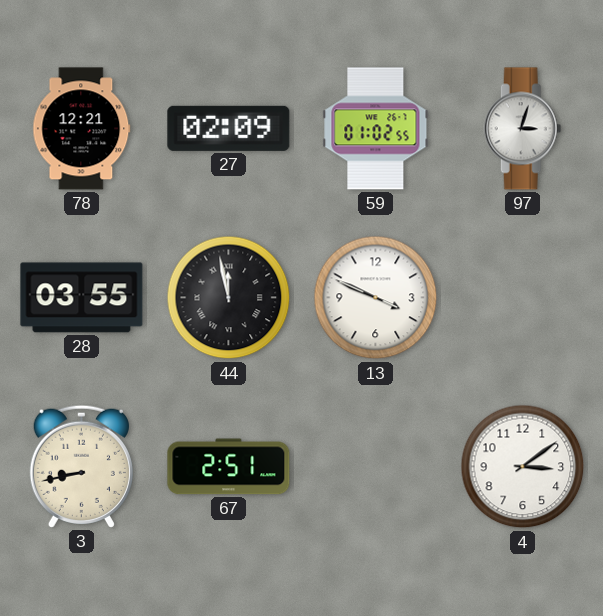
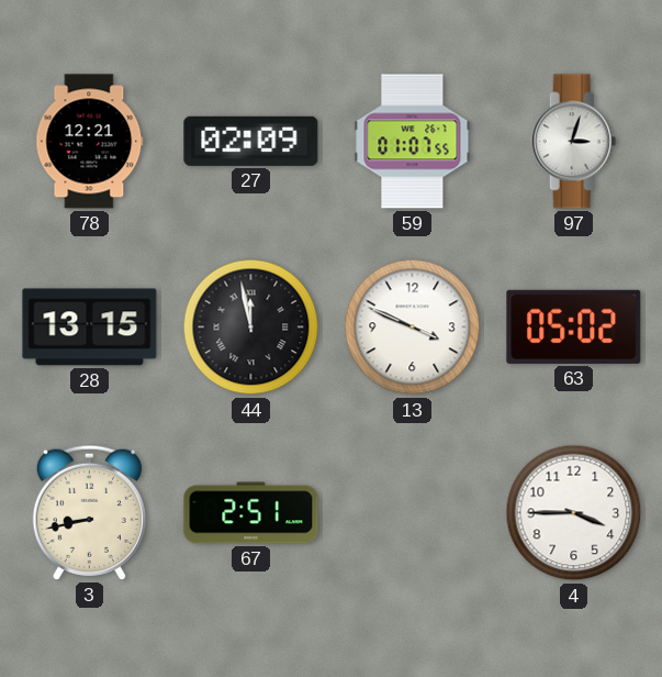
59: 01:02 -> 01:07
28: 03:55 -> 13:15
63: none -> 05:02
4: 3:09 -> 3:45
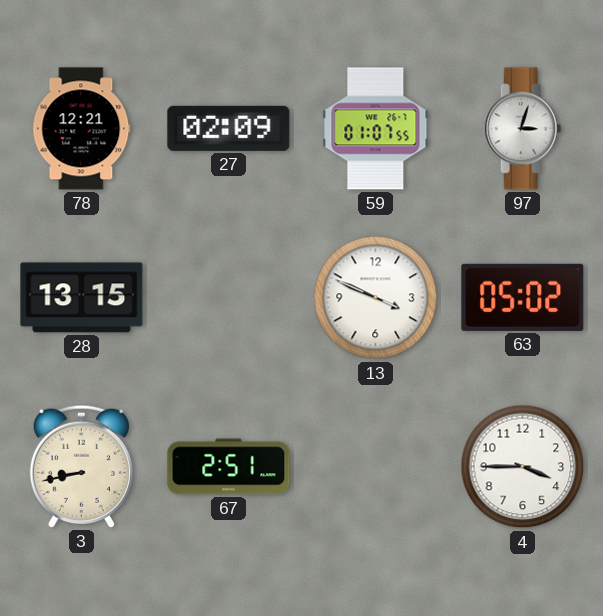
44: 11:58 -> none
